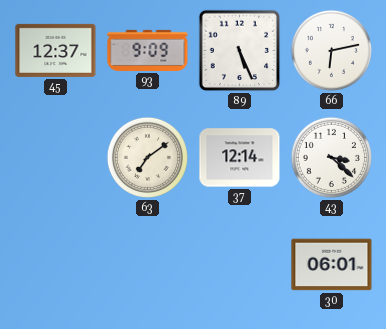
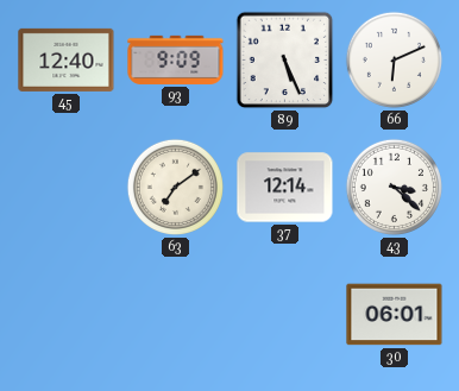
45: 12:37 -> 12:40
66: 6:13 -> 6:11
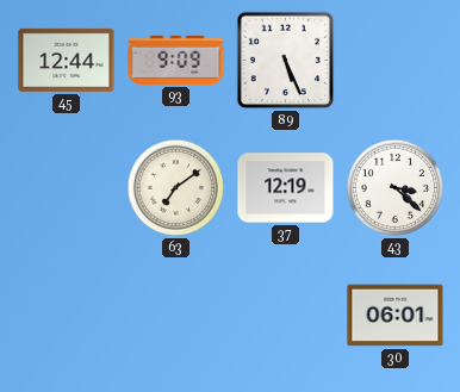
45: 12:40 -> 12:44
66: 6:11 -> none
37: 12:14 -> 12:19
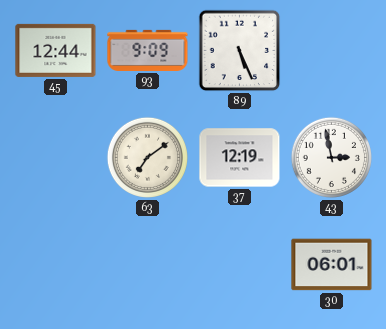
43: 3:22 -> 2:58
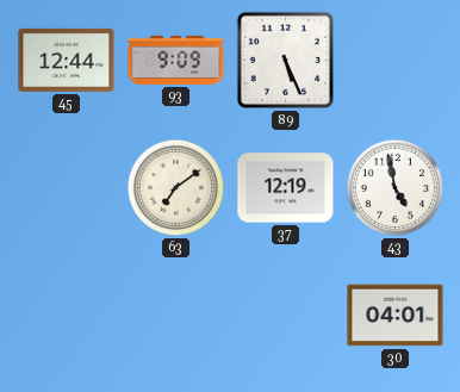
43: 2:58 -> 4:58
30: 06:01 -> 04:01
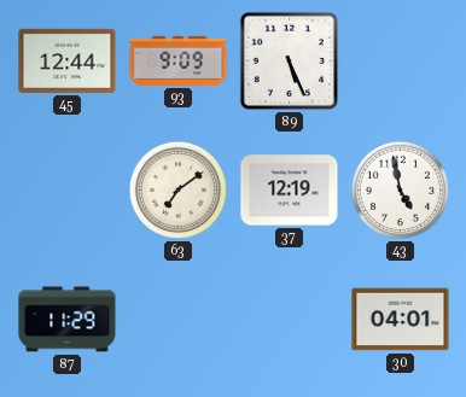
87: none -> 11:29
